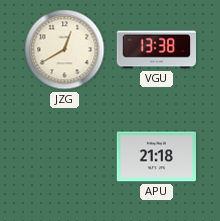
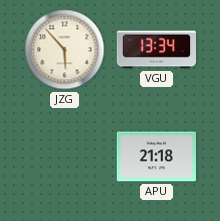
JZG: 12:40 -> 5:53
VGU: 13:38 -> 13:34
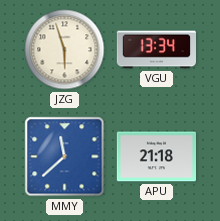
JZG: 5:53 -> 5:57
MMY: none -> 11:38
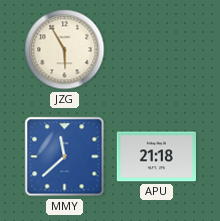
JZG: 5:57 -> 5:55
VGU: 13:34 -> none
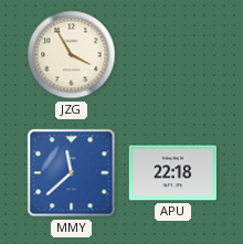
JZG: 5:55 -> 3:55
APU: 21:18 -> 22:18
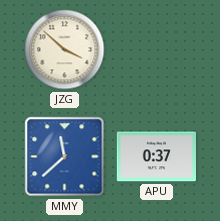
JZG: 3:55 -> 3:52
APU: 22:18 -> 0:37
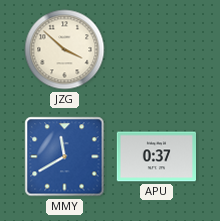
MMY: 11:38 -> 11:40
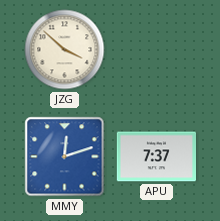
MMY: 11:40 -> 12:12
APU: 0:37 -> 7:37
